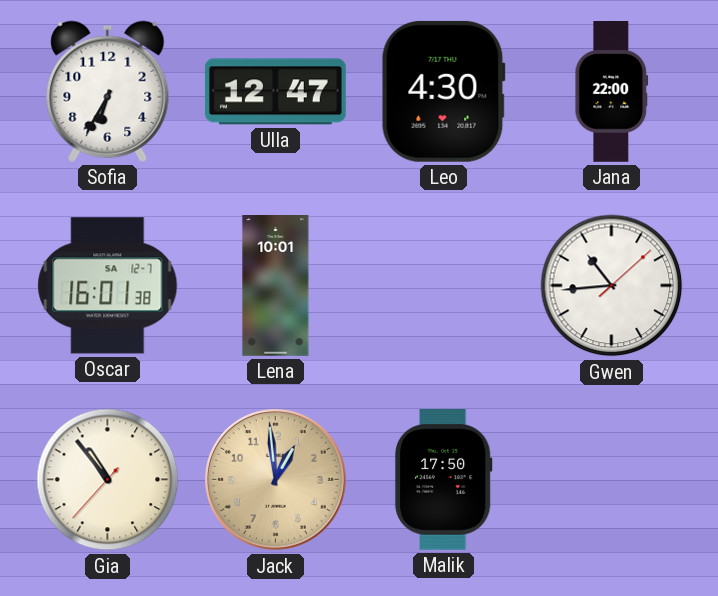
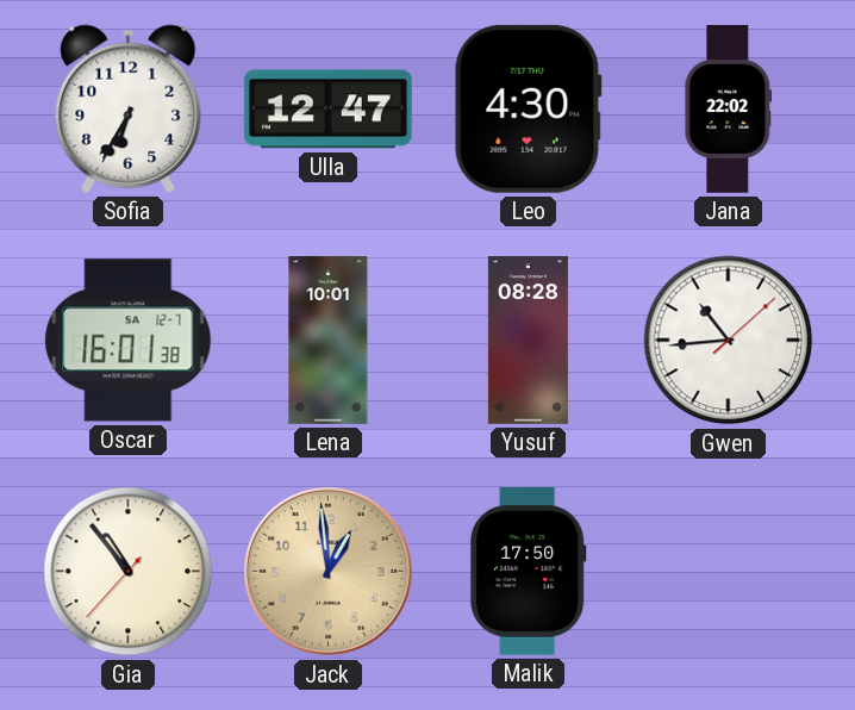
Jana: 22:00 -> 22:02
Yusuf: none -> 08:28
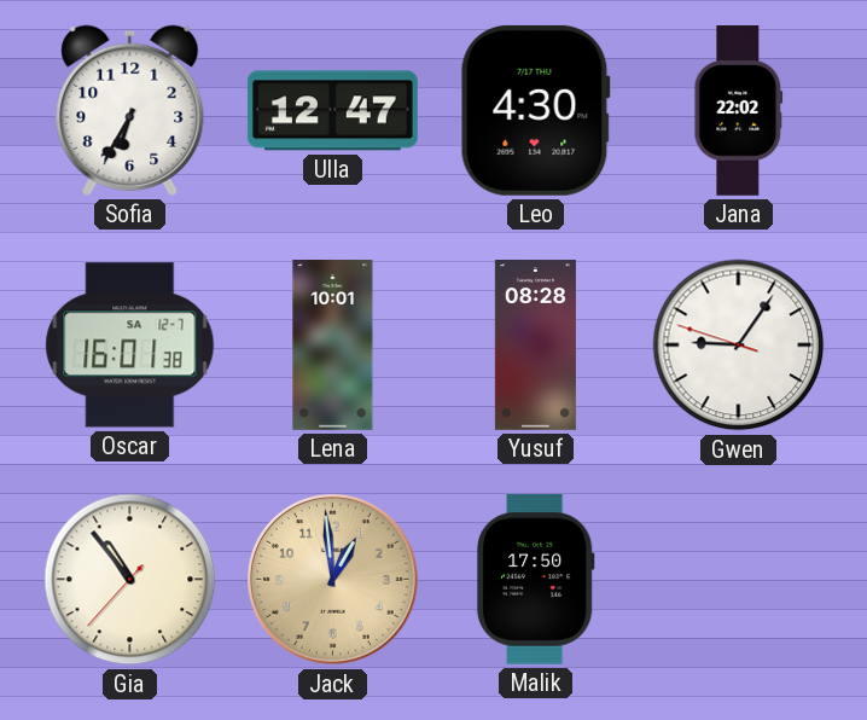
Gwen: 10:44 -> 9:05
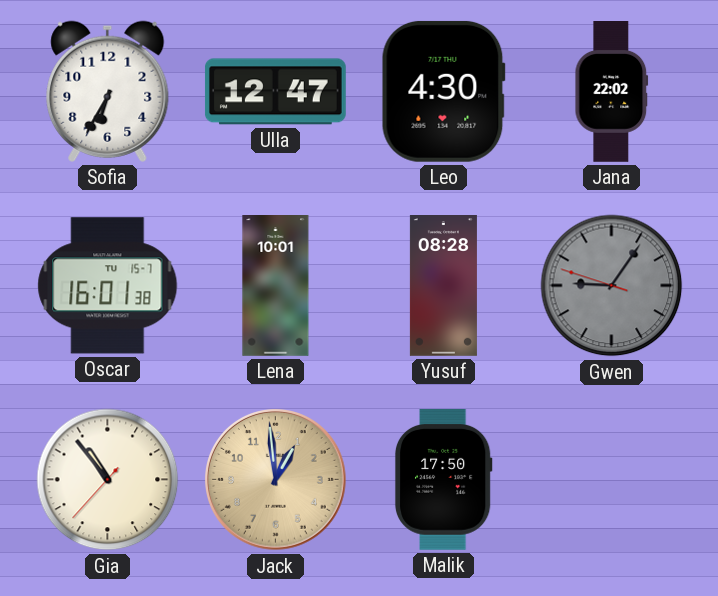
Oscar date: SA 12-7 -> TU 15-7
Gwen dial: white -> grey
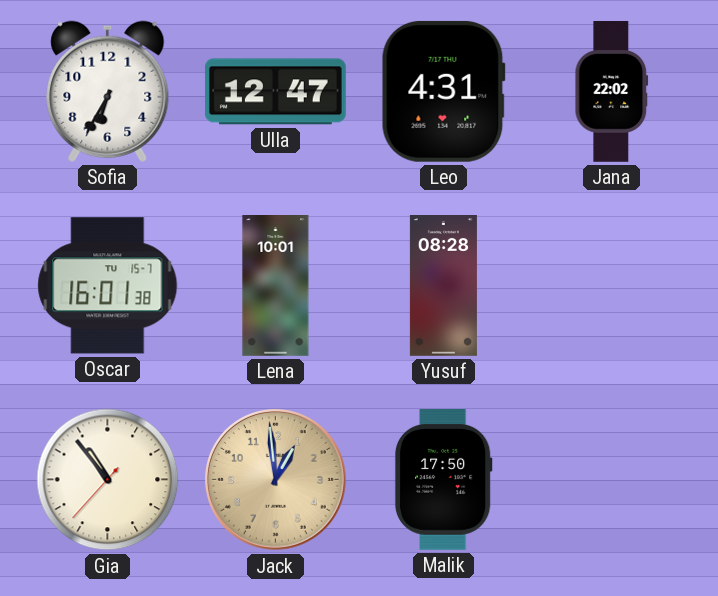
Leo: 4:30 -> 4:31
Gwen: 9:05 -> none
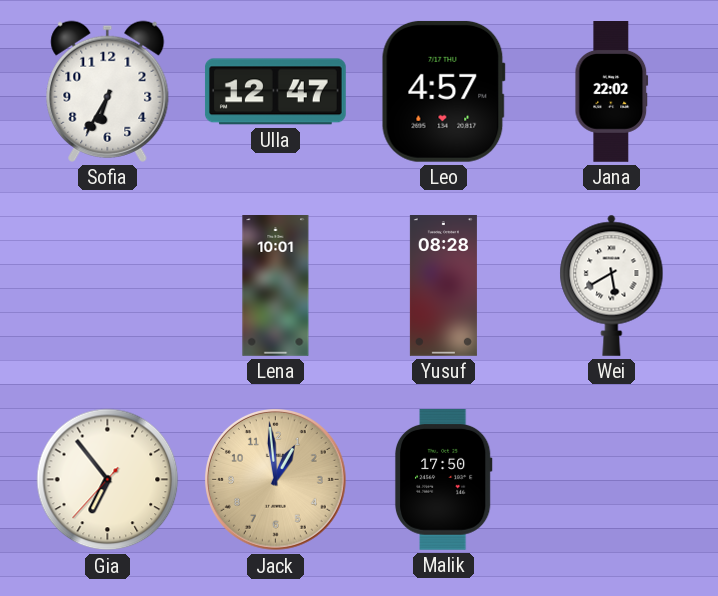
Leo: 4:31 -> 4:57
Oscar: 16:01 -> none
Wei: none -> 5:40
Gia: 10:53 -> 6:53
